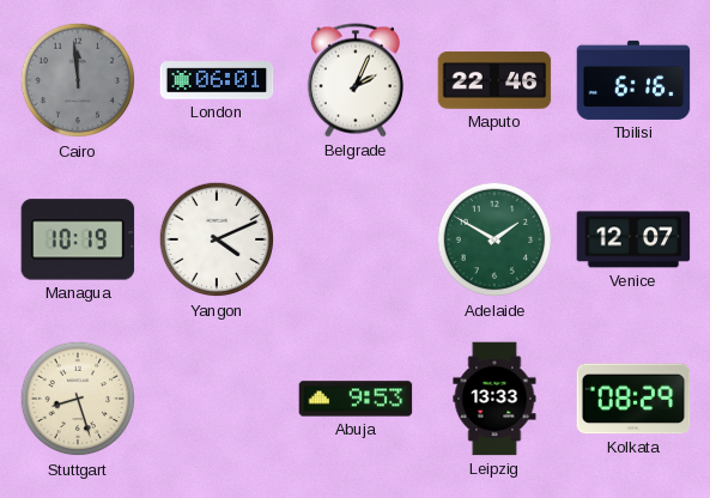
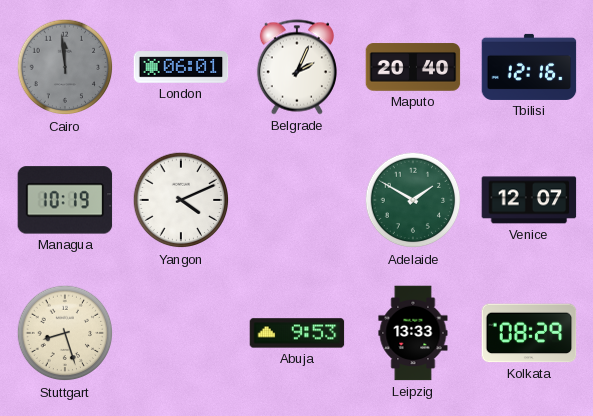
Maputo: 22:46 -> 20:40
Tbilisi: 6:16 -> 12:16
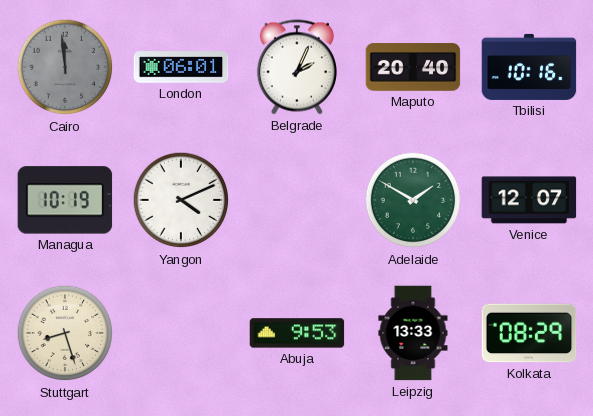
Tbilisi: 12:16 -> 10:16
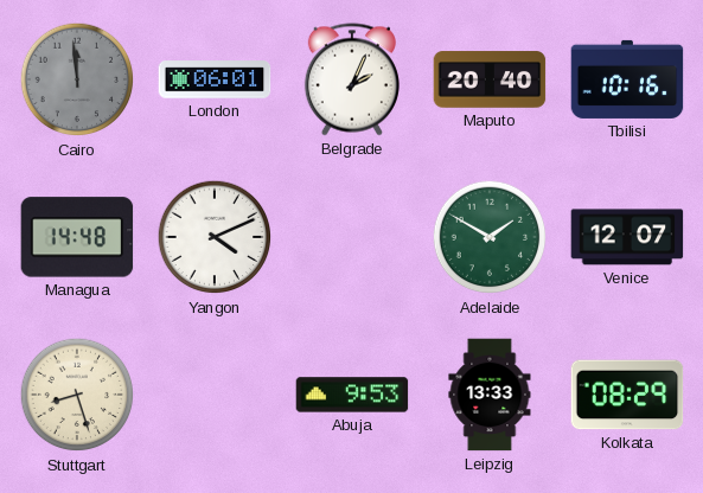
Managua: 10:19 -> 14:48
